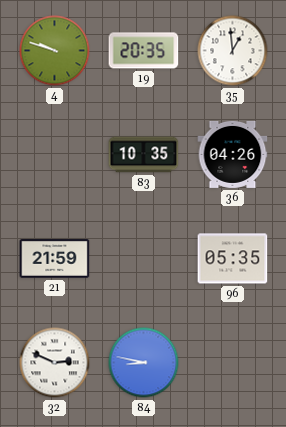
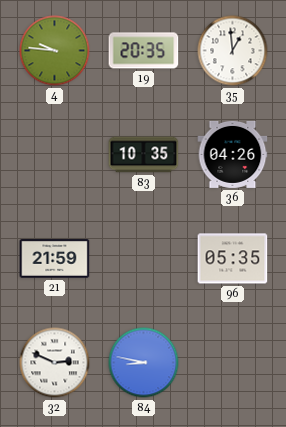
4: 9:48 -> 9:46
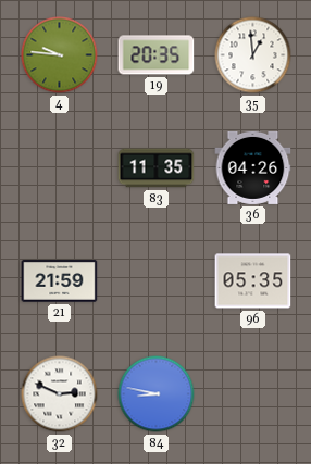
83: 10:35 -> 11:35
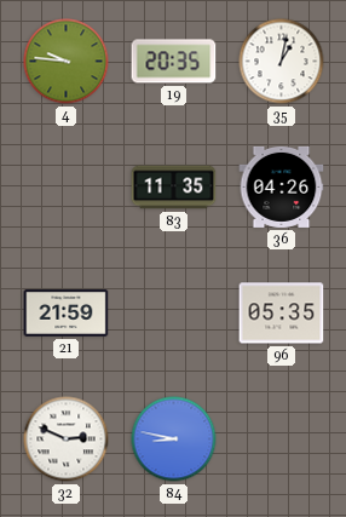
35: 12:59 -> 1:02
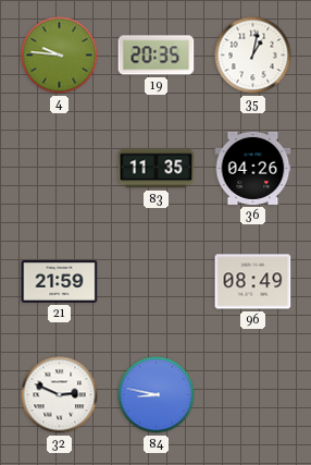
96: 05:35 -> 08:49
